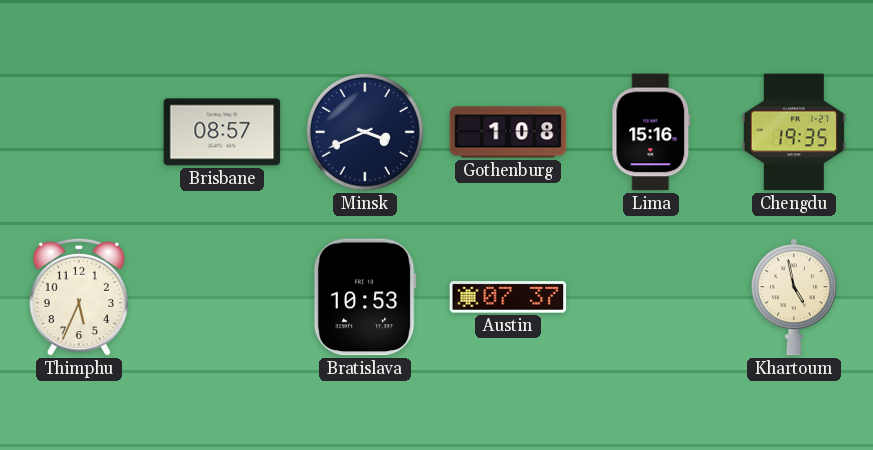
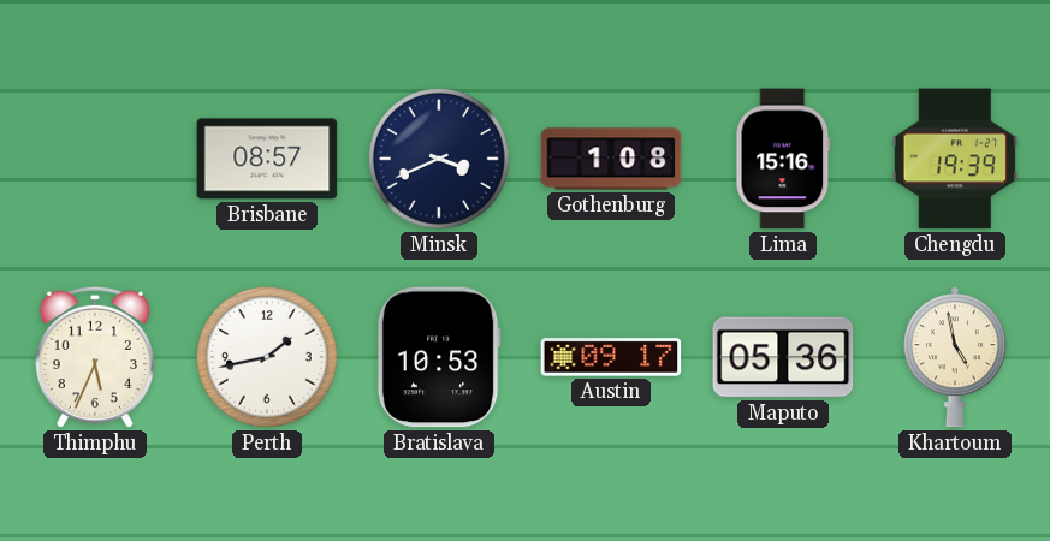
Chengdu: 19:35 -> 19:39
Perth: none -> 1:43
Austin: 07:37 -> 09:17
Maputo: none -> 05:36
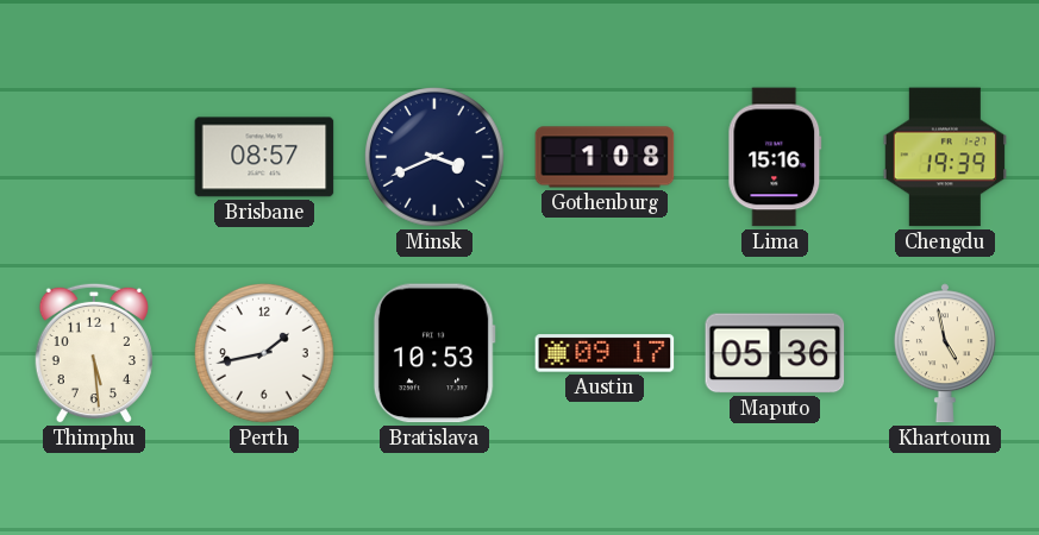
Thimphu: 5:34 -> 5:29
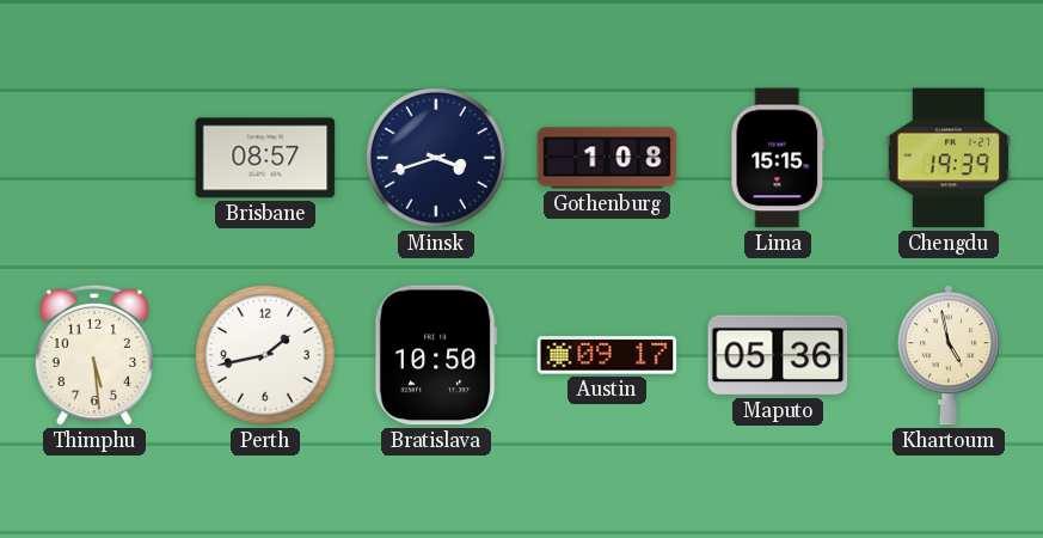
Minsk: 3:41 -> 3:42
Lima: 15:16 -> 15:15
Bratislava: 10:53 -> 10:50
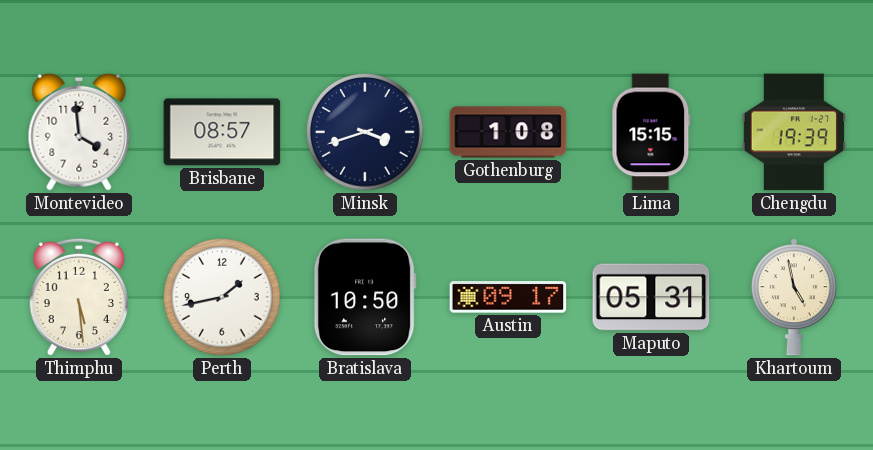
Montevideo: none -> 3:59
Maputo: 05:36 -> 05:31
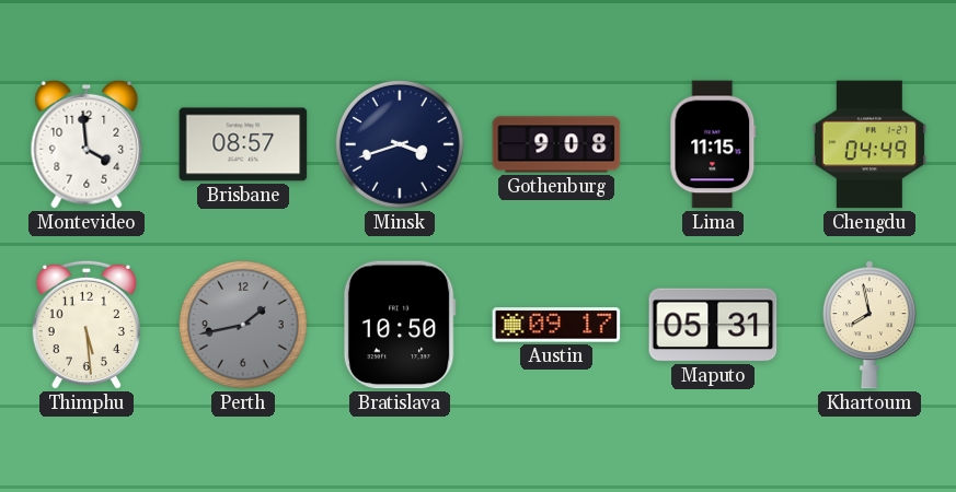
Gothenburg: 1:08 -> 9:08
Lima: 15:15 -> 11:15
Chengdu: 19:39 -> 04:49
Perth dial: white -> grey
Khartoum: 4:58 -> 7:58
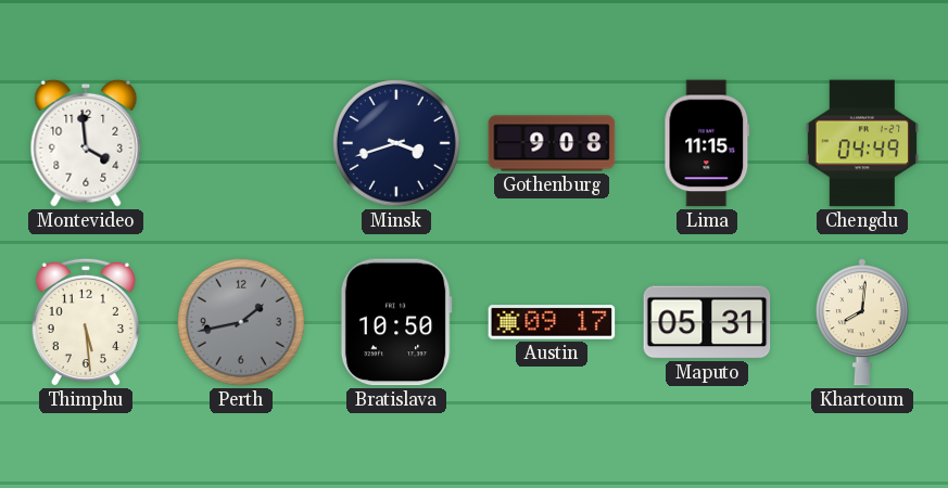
Brisbane: 08:57 -> none
Khartoum: 7:58 -> 8:01
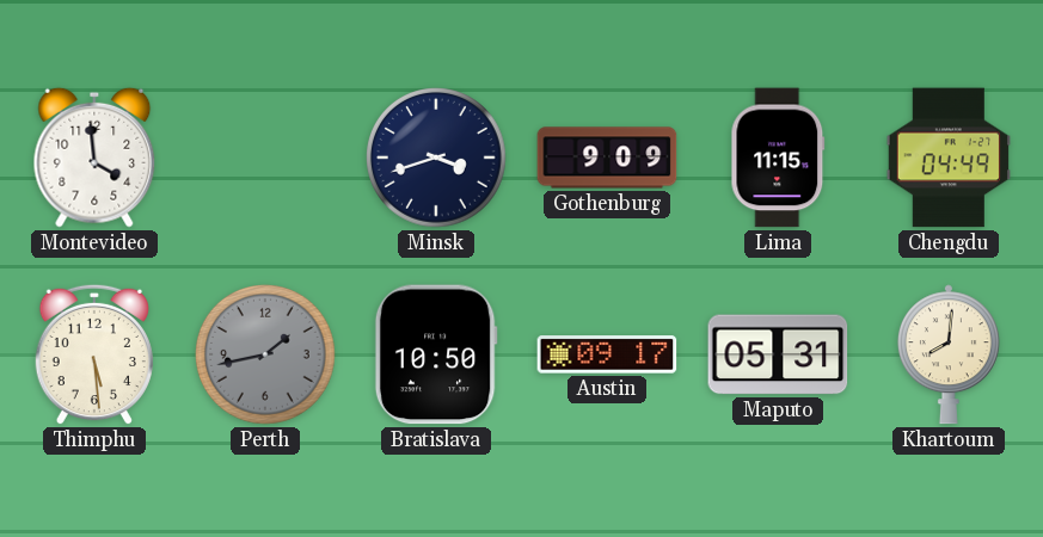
Gothenburg: 9:08 -> 9:09
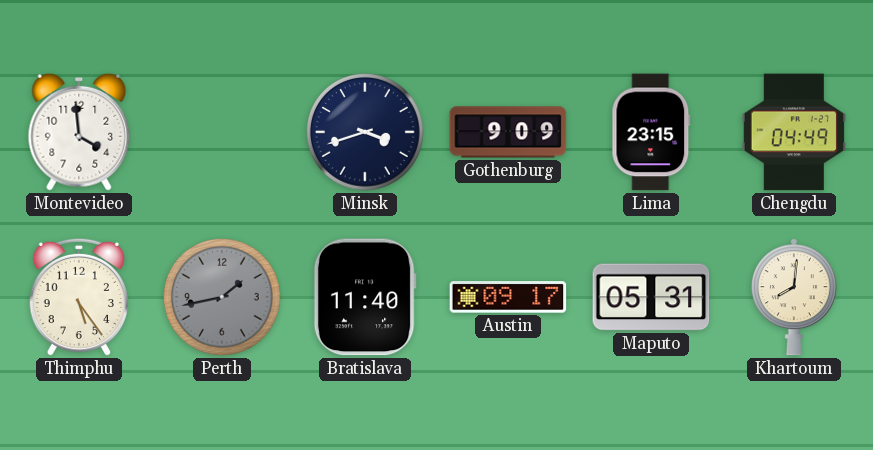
Lima: 11:15 -> 23:15
Thimphu: 5:29 -> 5:24
Bratislava: 10:50 -> 11:40
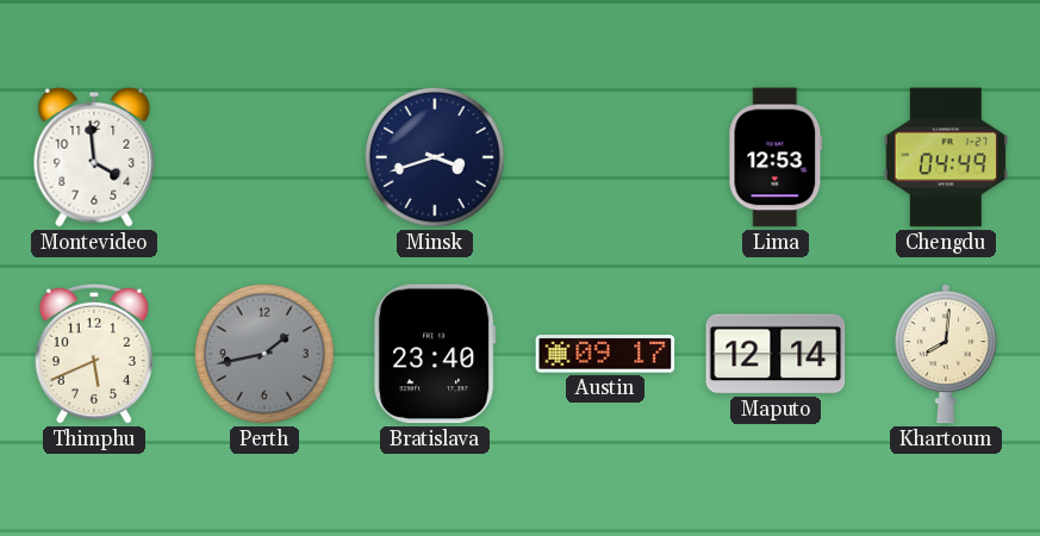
Gothenburg: 9:09 -> none
Lima: 23:15 -> 12:53
Thimphu: 5:24 -> 5:41
Bratislava: 11:40 -> 23:40
Maputo: 05:31 -> 12:14
